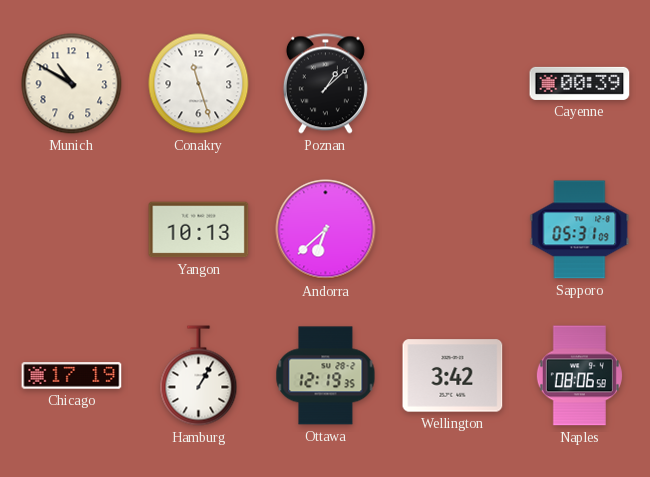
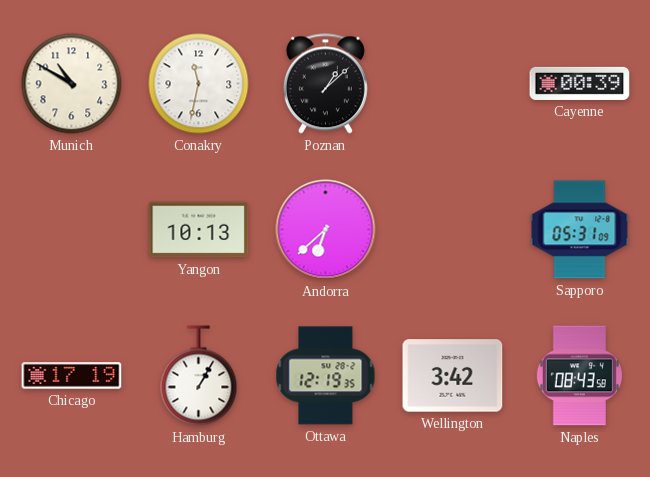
Conakry: 11:27 -> 11:32
Naples: 08:06 -> 08:43
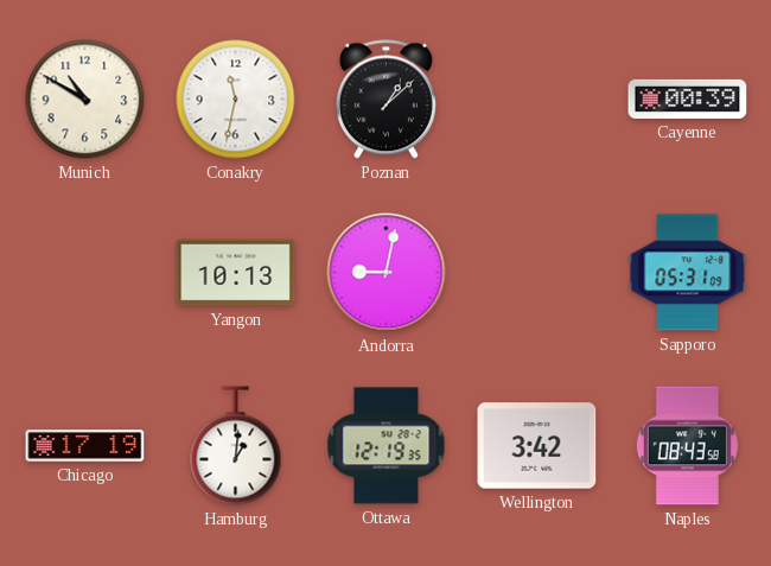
Andorra: 6:38 -> 9:02
Hamburg: 1:05 -> 1:01
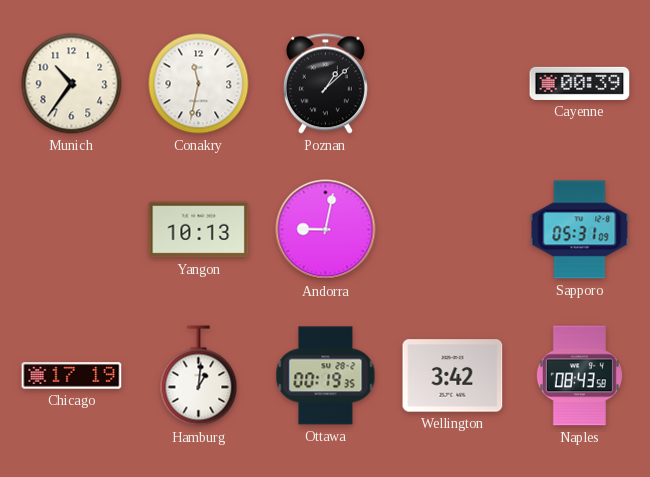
Munich: 10:50 -> 10:36
Ottawa: 12:19 -> 00:19
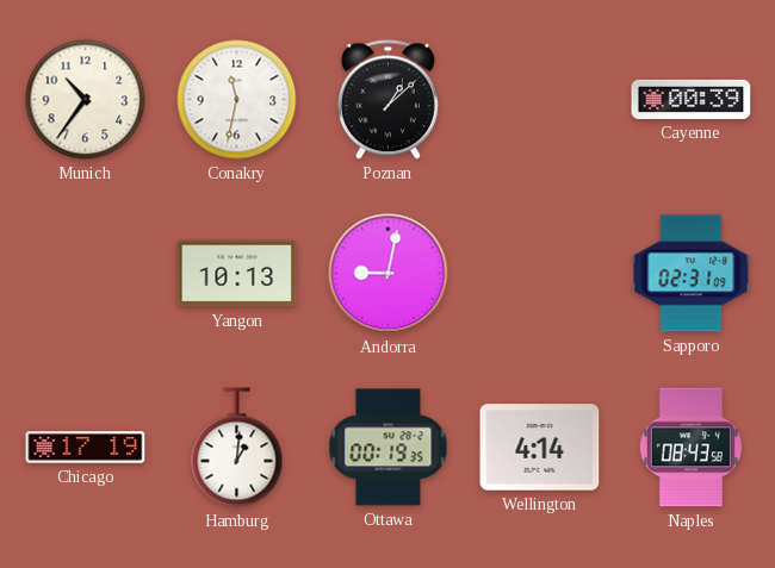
Sapporo: 05:31 -> 02:31
Wellington: 3:42 -> 4:14
